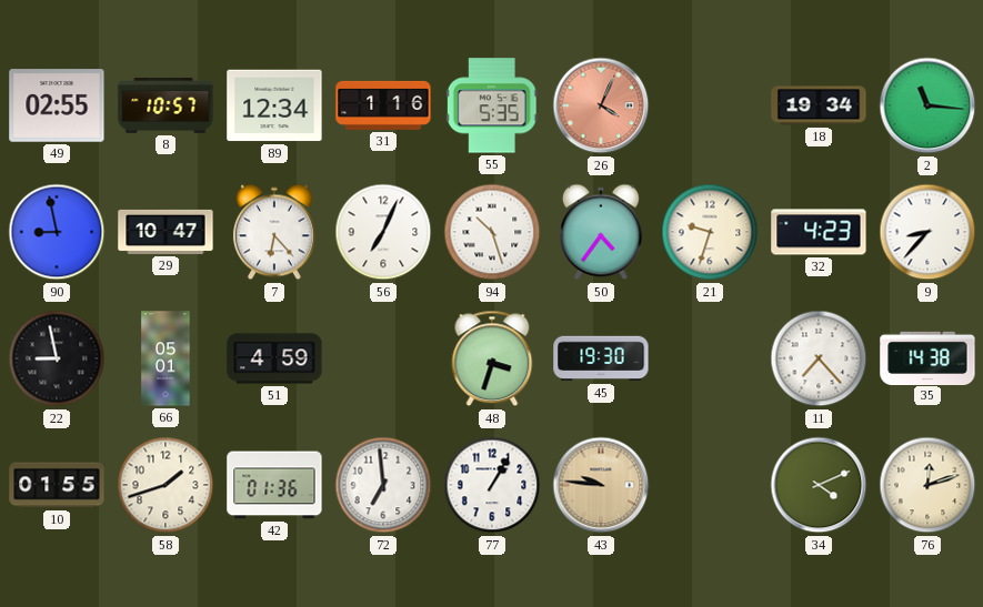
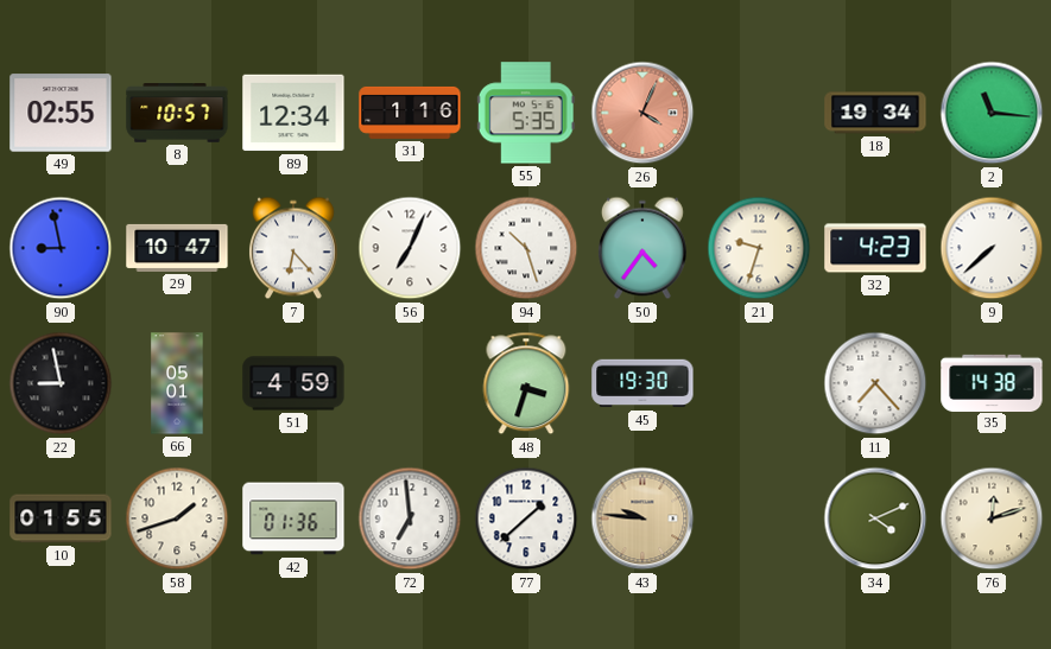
9: 8:37 -> 7:38
77: 1:05 -> 1:38
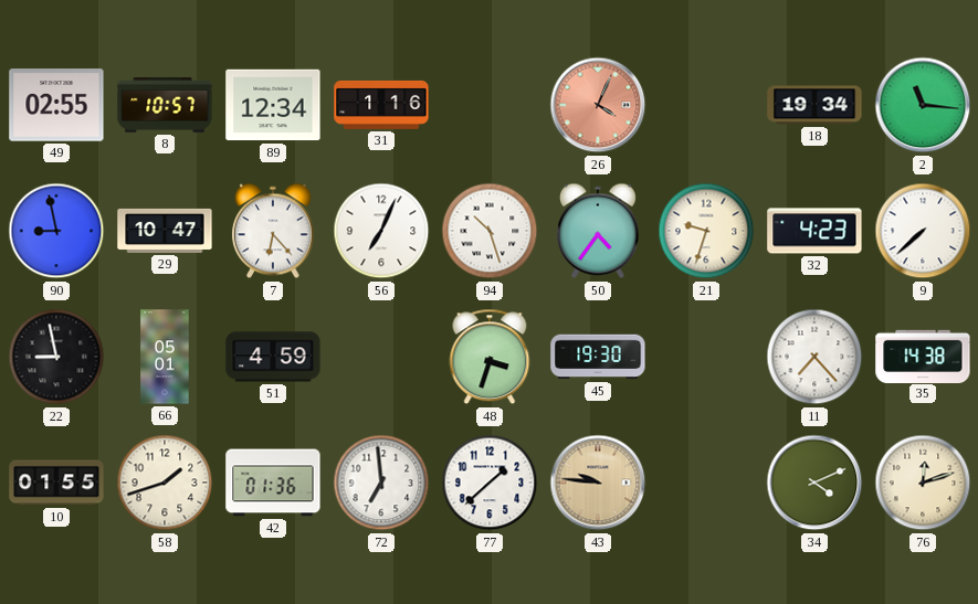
55: 5:35 -> none
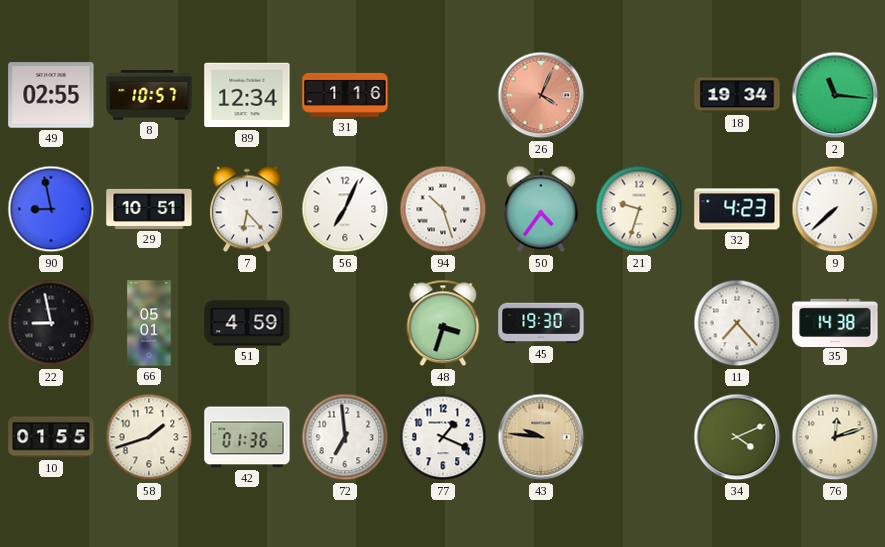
29: 10:47 -> 10:51
77: 1:38 -> 1:19
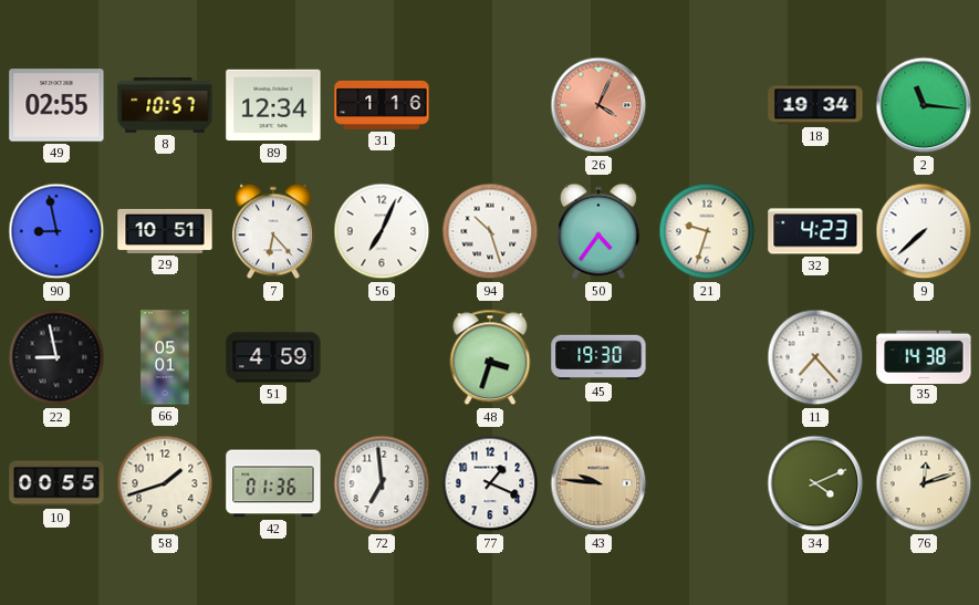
10: 01:55 -> 00:55
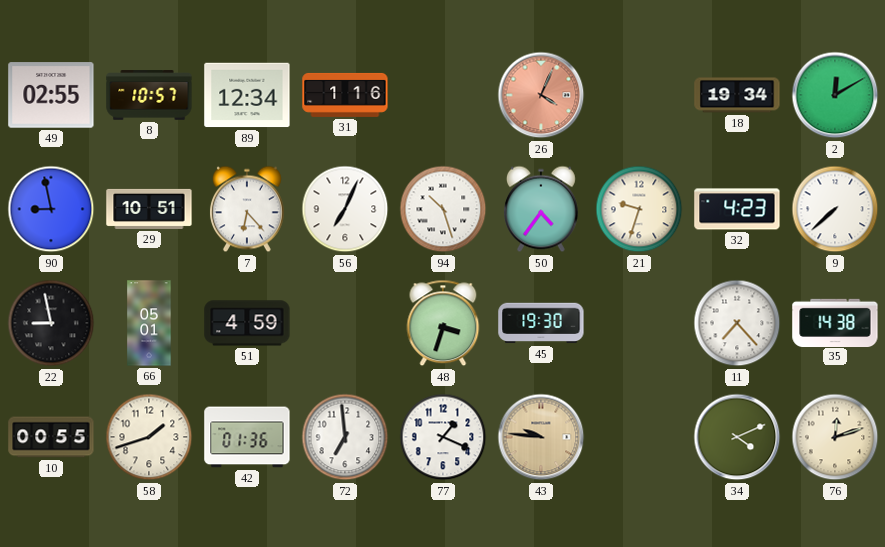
2: 11:16 -> 12:10
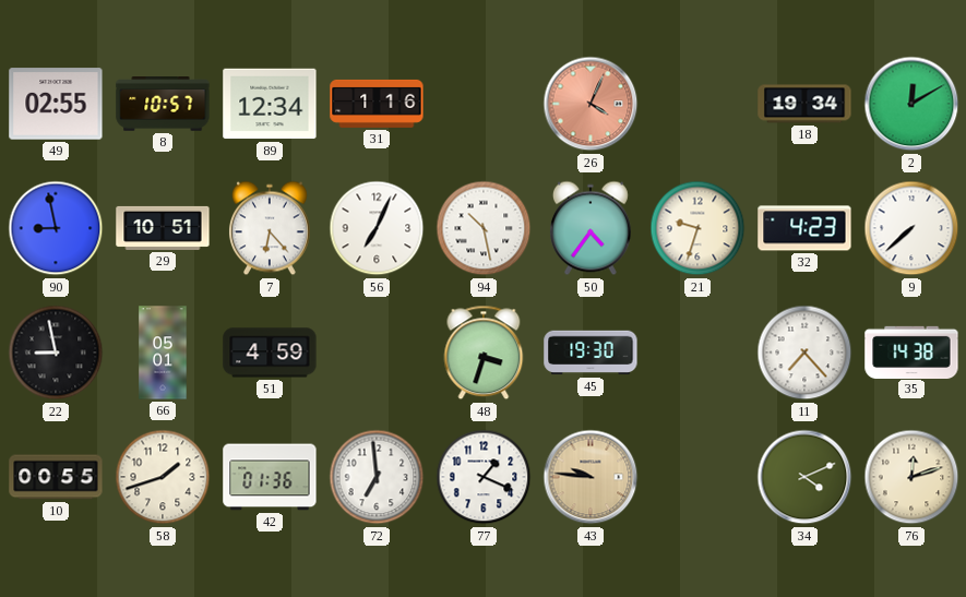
94: 10:27 -> 10:28
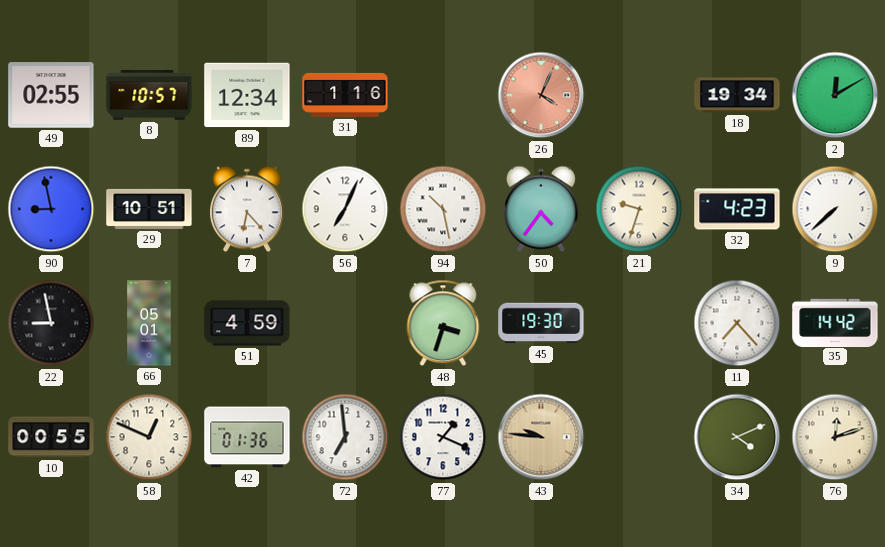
35: 14:38 -> 14:42
58: 1:42 -> 12:49
